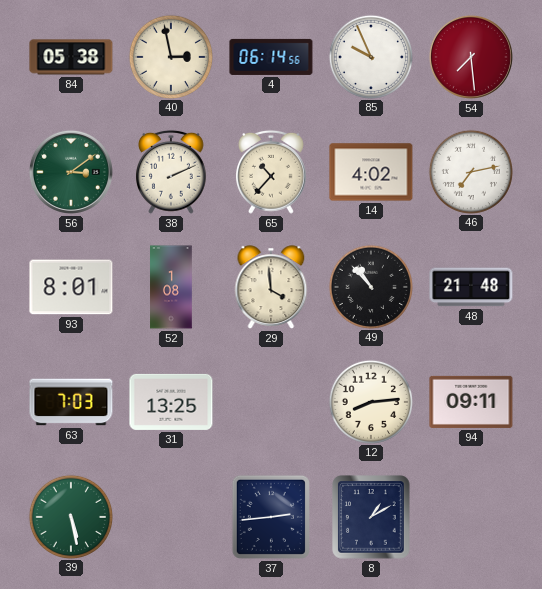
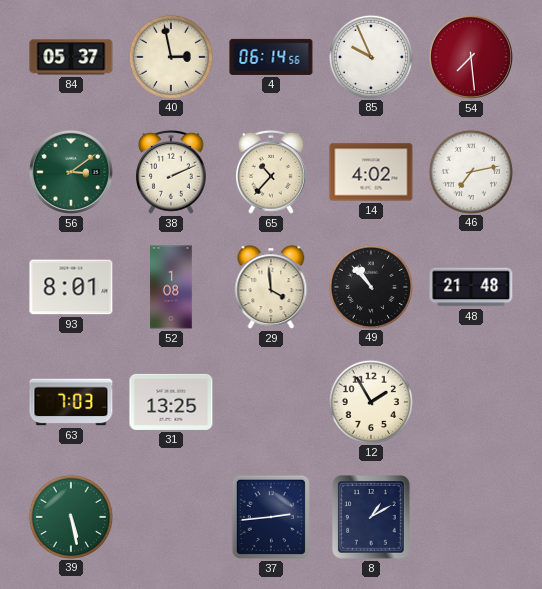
84: 05:38 -> 05:37
12: 8:14 -> 1:55
94: 09:11 -> none
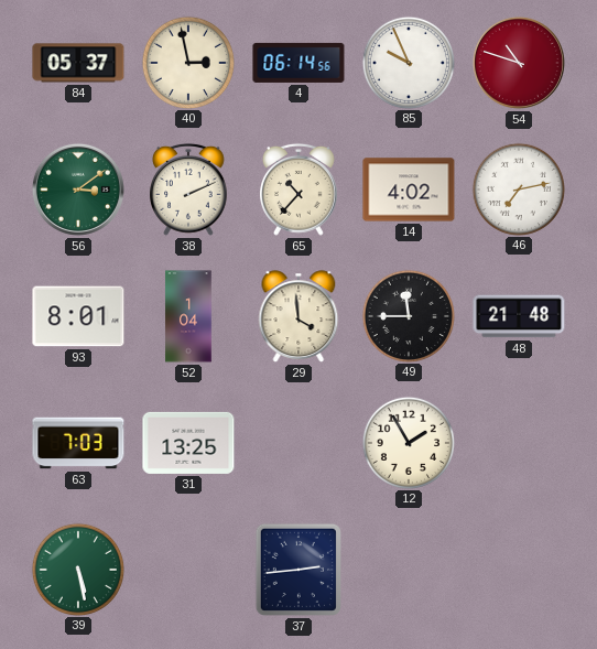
54: 7:29 -> 10:48
52: 1:08 -> 1:04
49: 10:53 -> 11:45
8: 1:10 -> none
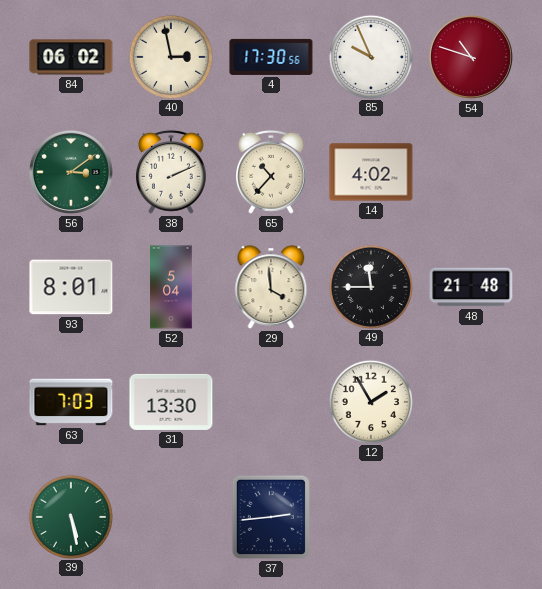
84: 05:37 -> 06:02
4: 06:14 -> 17:30
46: 7:13 -> none
52: 1:04 -> 5:04
31: 13:25 -> 13:30
